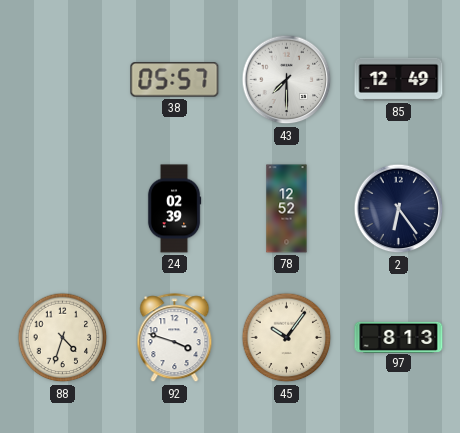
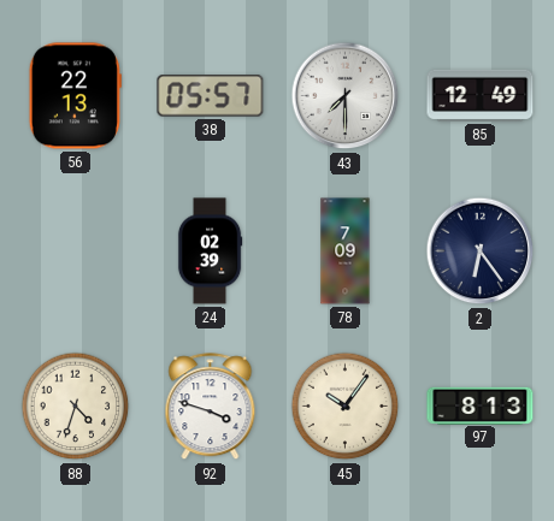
56: none -> 22:13
78: 12:52 -> 7:09
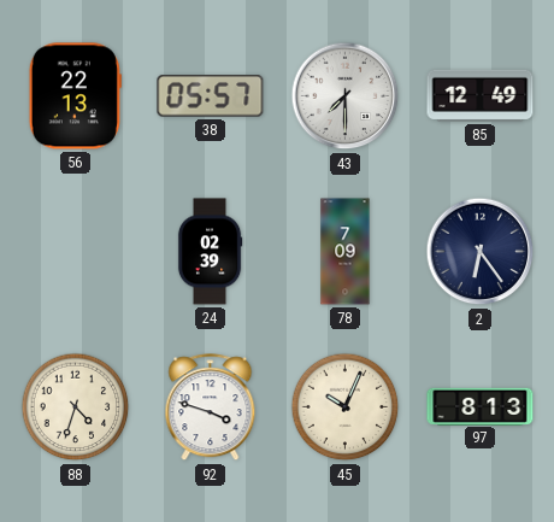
45: 10:06 -> 10:04
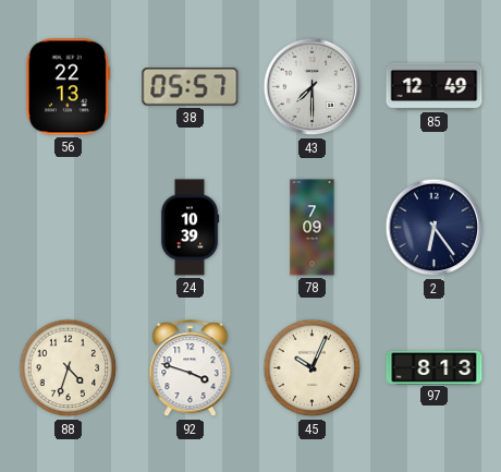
24: 02:39 -> 10:39
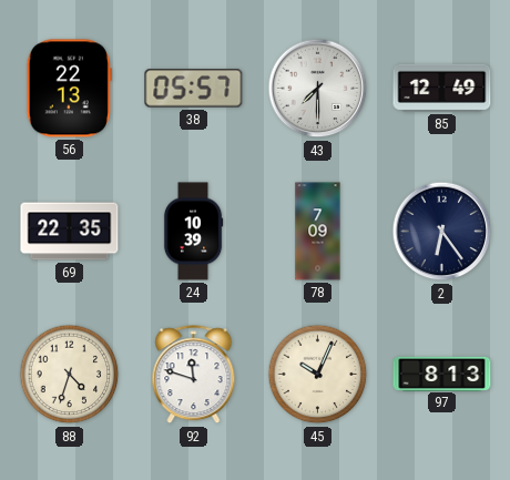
69: none -> 22:35
92: 3:48 -> 11:48
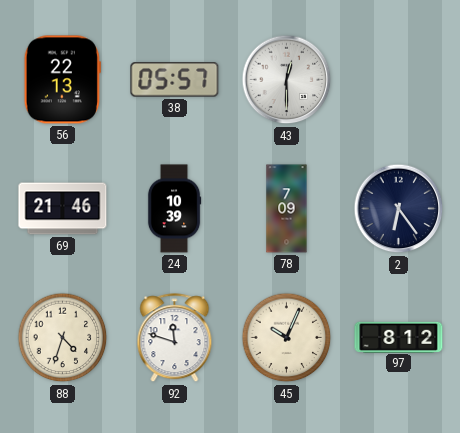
43: 7:30 -> 12:30
85: 12:49 -> none
69: 22:35 -> 21:46
97: 8:13 -> 8:12
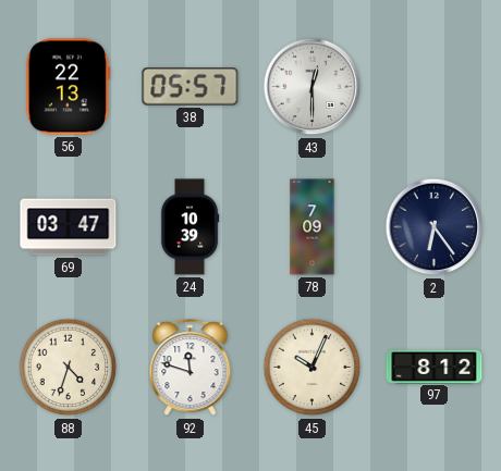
69: 21:46 -> 03:47
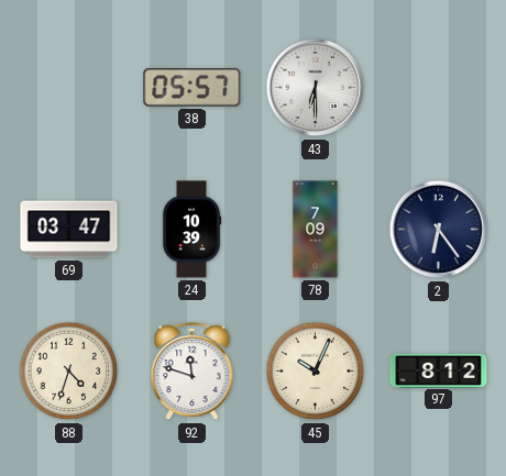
56: 22:13 -> none
43: 12:30 -> 6:30
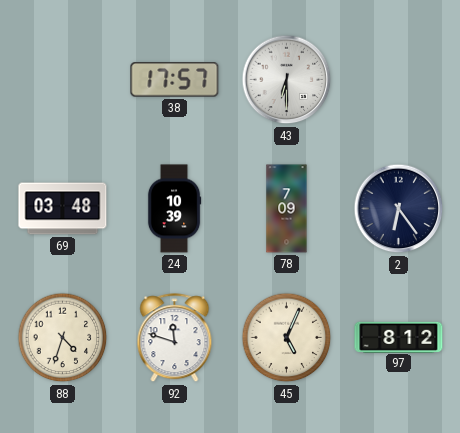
38: 05:57 -> 17:57
69: 03:47 -> 03:48
45: 10:04 -> 5:04
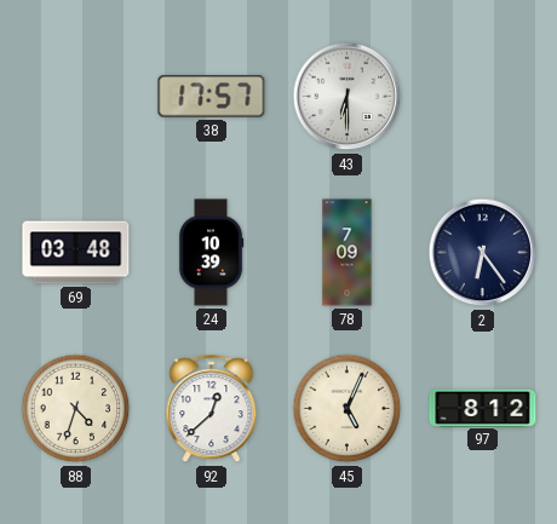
92: 11:48 -> 12:38
